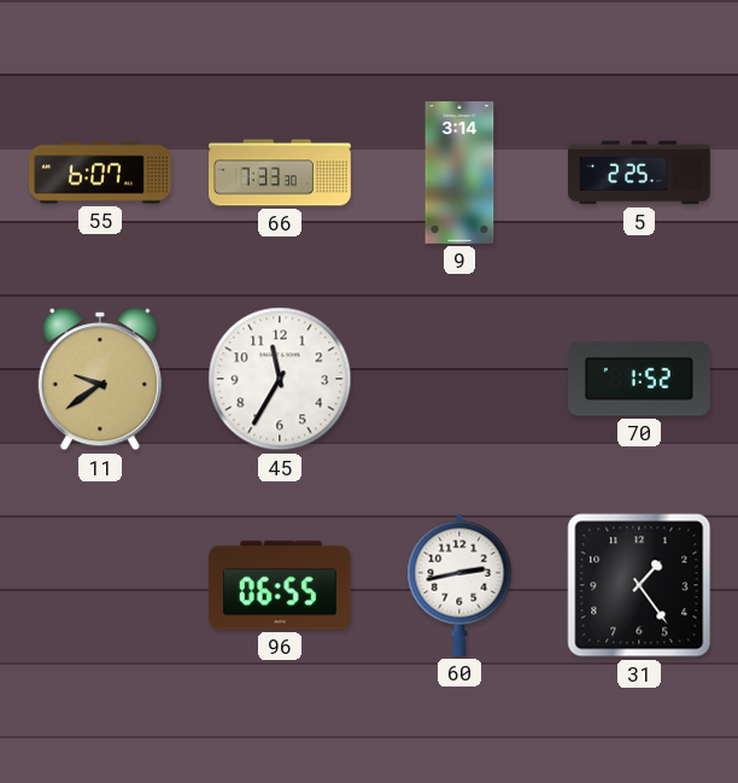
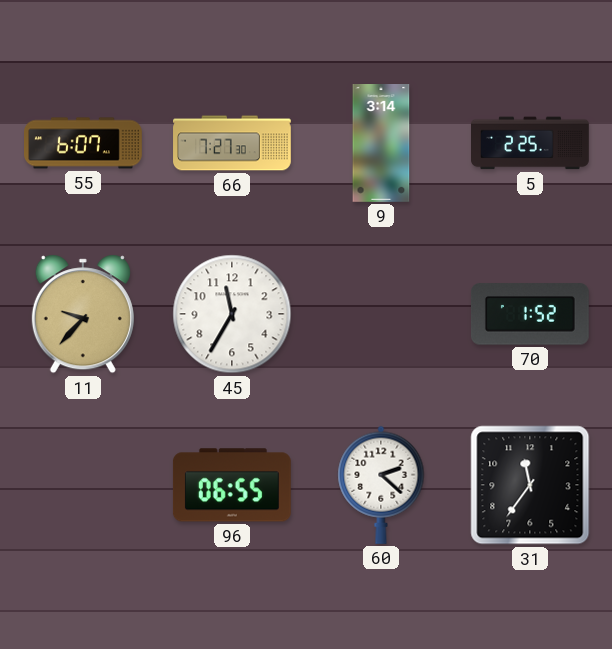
66: 7:33 -> 7:27
11: 9:39 -> 9:37
60: 2:43 -> 2:22
31: 1:24 -> 11:36
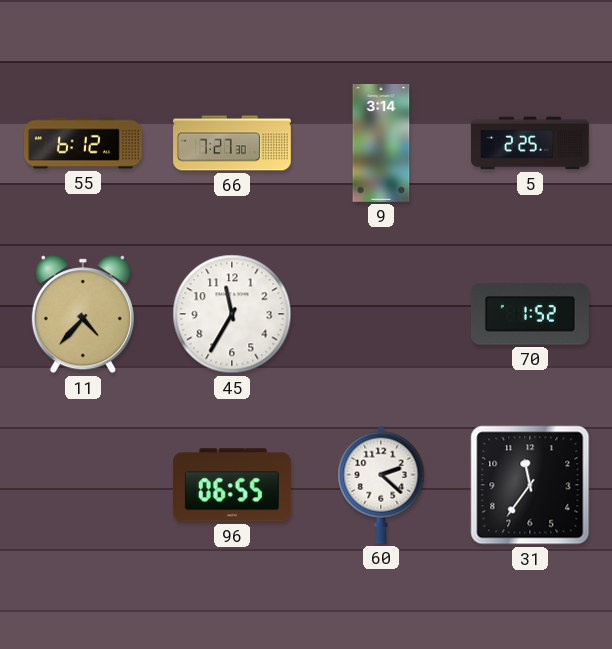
55: 6:07 -> 6:12
11: 9:37 -> 4:37
